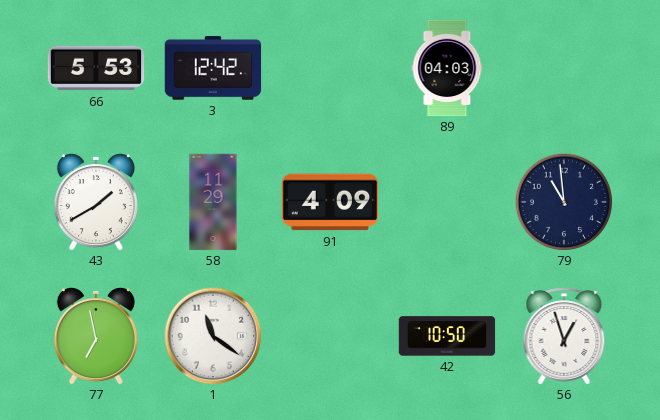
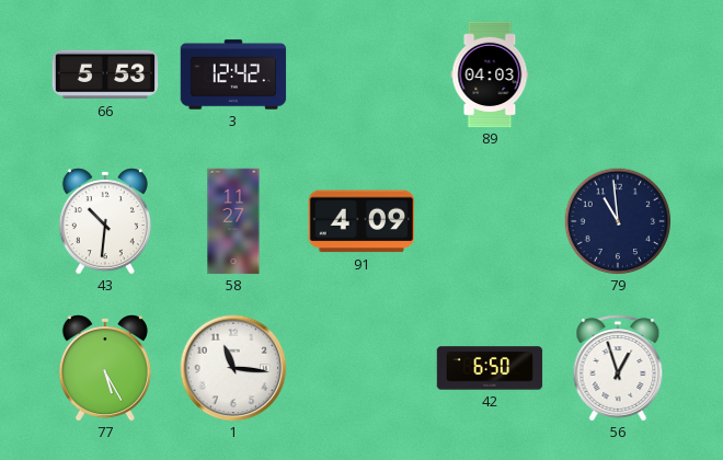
43: 1:40 -> 10:31
58: 11:29 -> 11:27
77: 6:58 -> 5:25
1: 11:21 -> 11:16
42: 10:50 -> 6:50
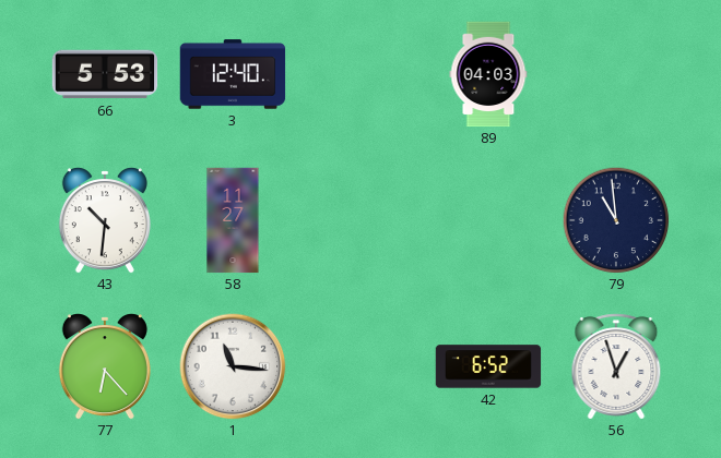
3: 12:42 -> 12:40
91: 4:09 -> none
77: 5:25 -> 6:23
42: 6:50 -> 6:52
